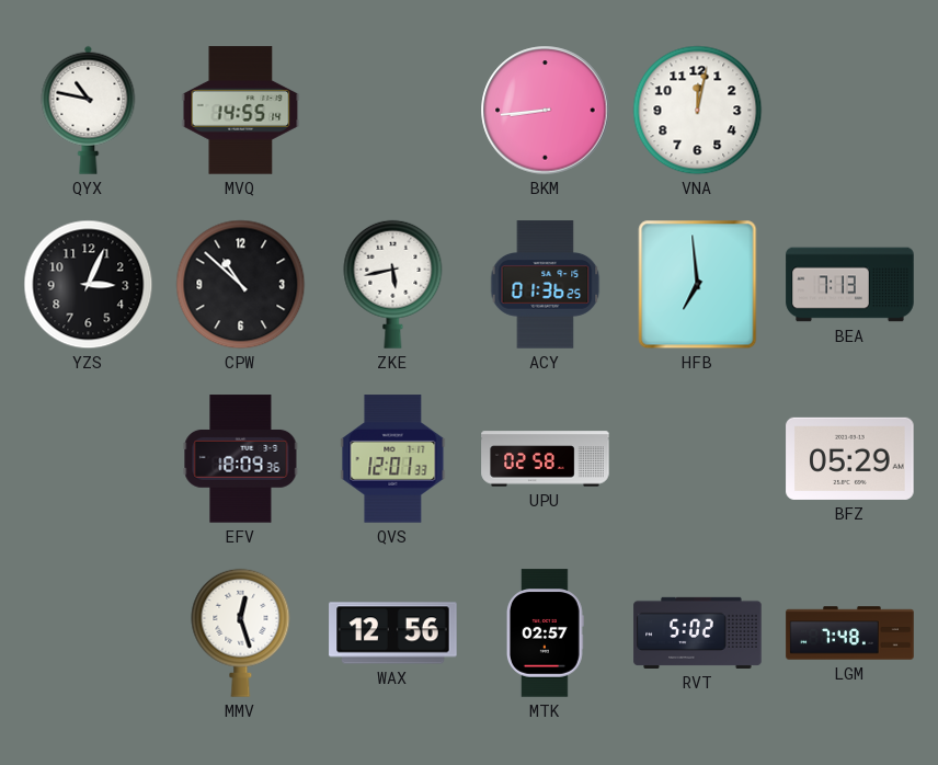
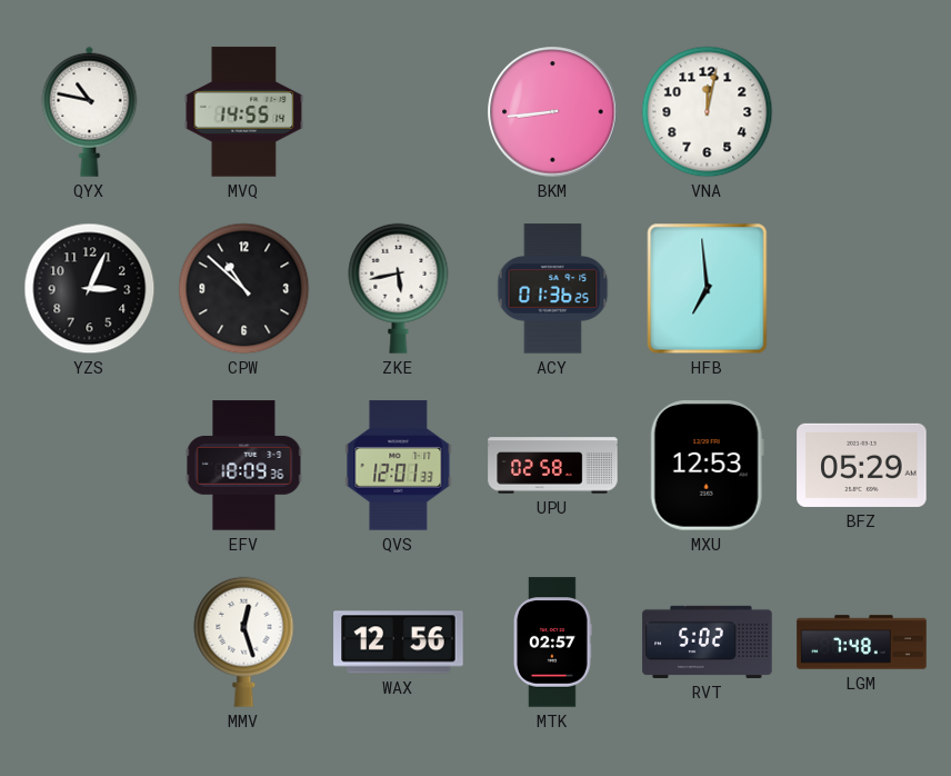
BEA: 7:13 -> none
MXU: none -> 12:53
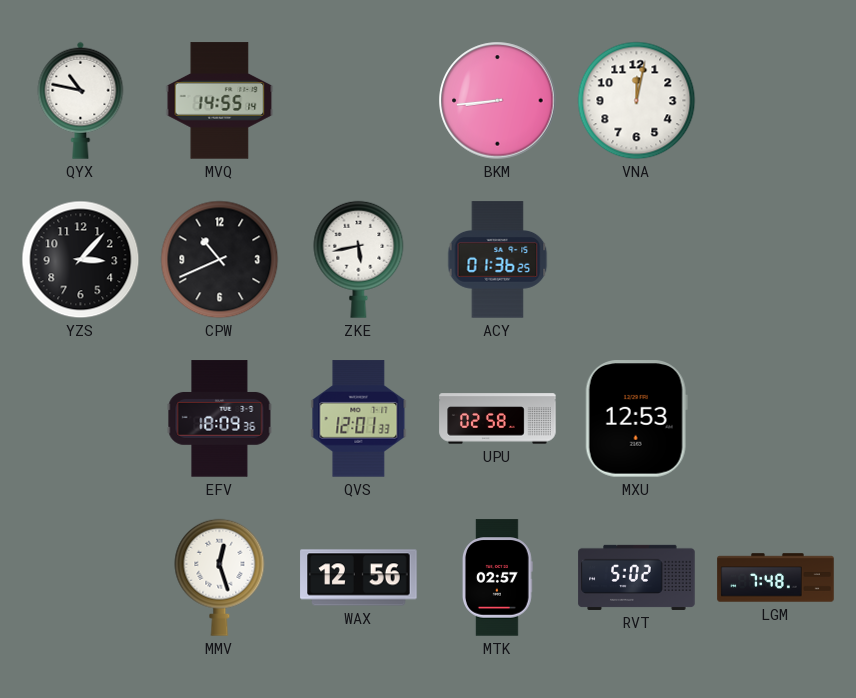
YZS: 3:04 -> 3:07
CPW: 10:52 -> 10:41
HFB: 6:59 -> none
BFZ: 05:29 -> none
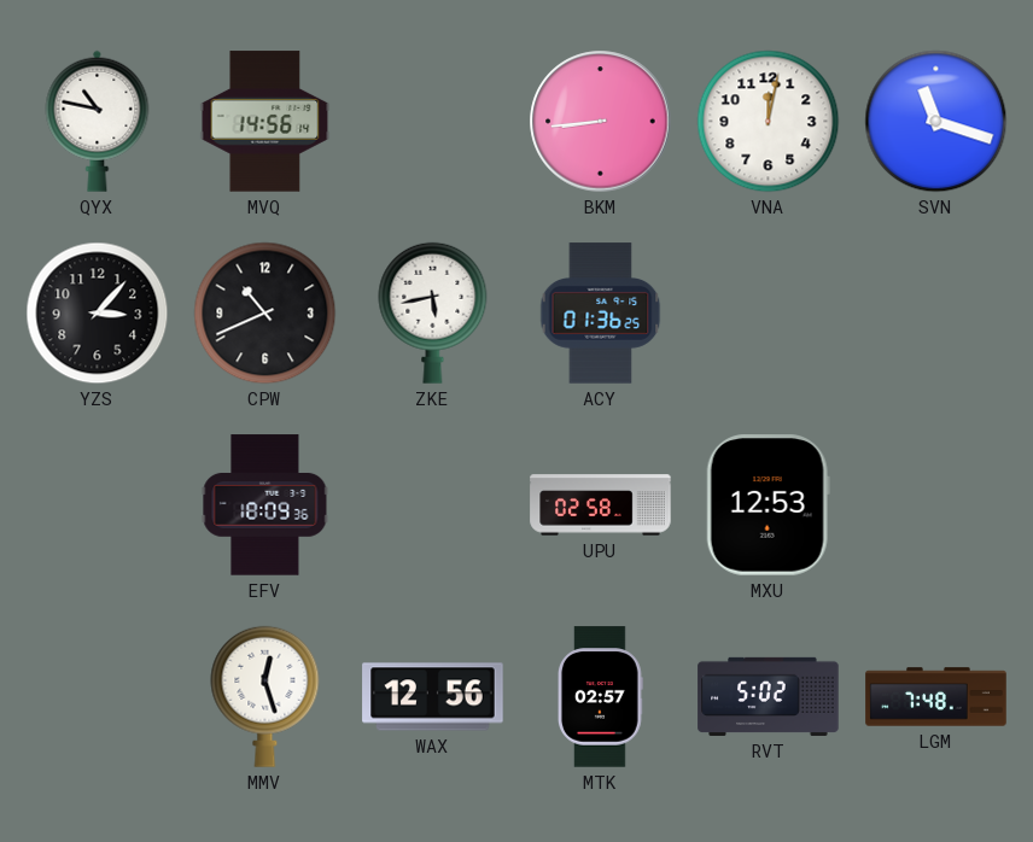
MVQ: 14:55 -> 14:56
SVN: none -> 11:18
QVS: 12:01 -> none
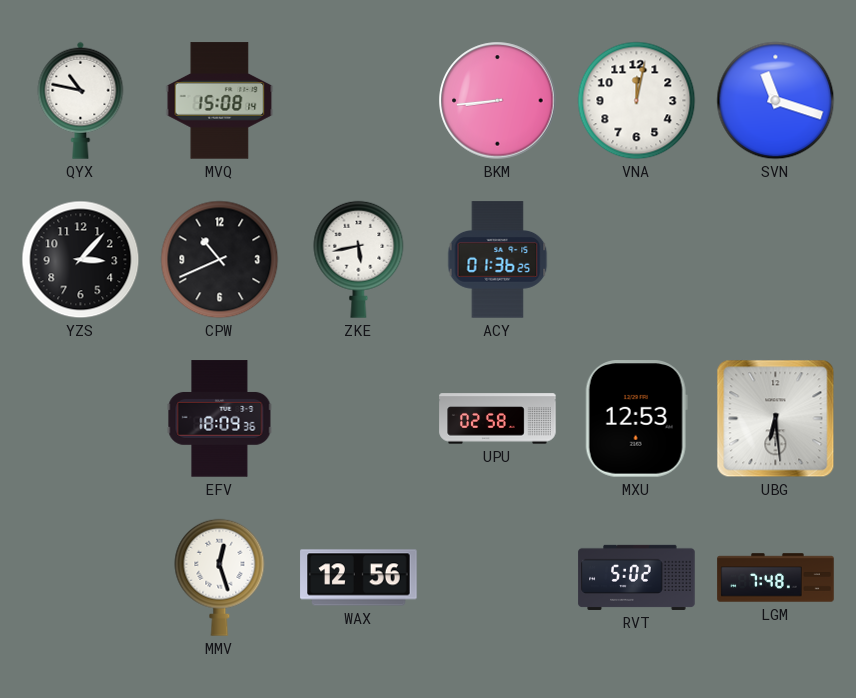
MVQ: 14:56 -> 15:08
UBG: none -> 6:29
MTK: 02:57 -> none
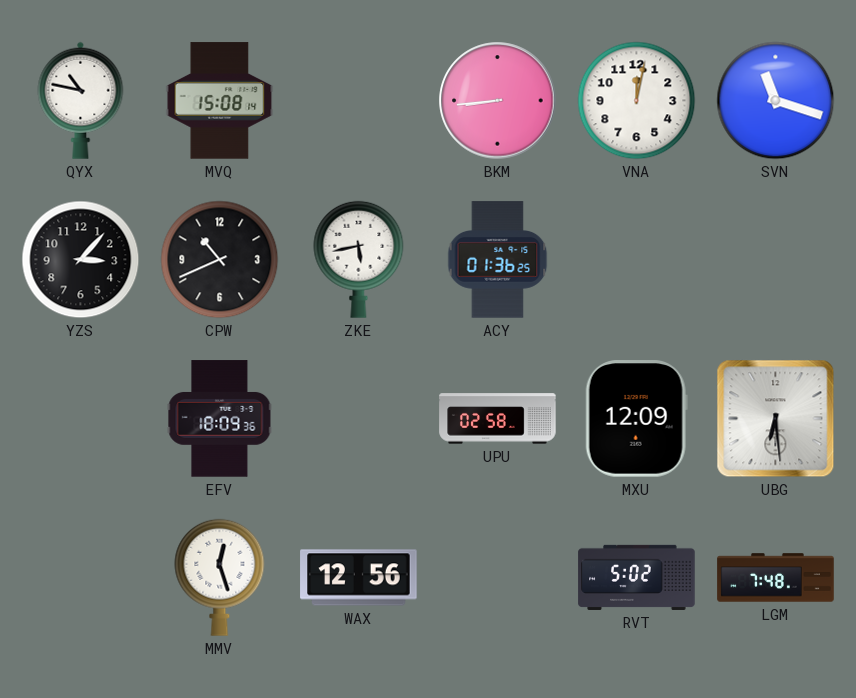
MXU: 12:53 -> 12:09
